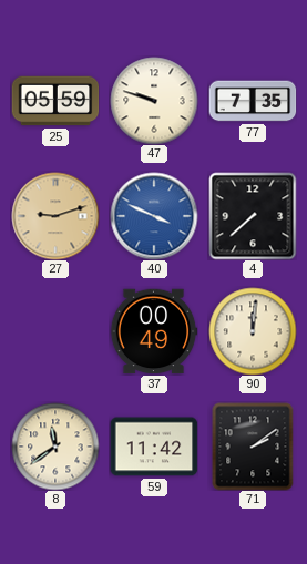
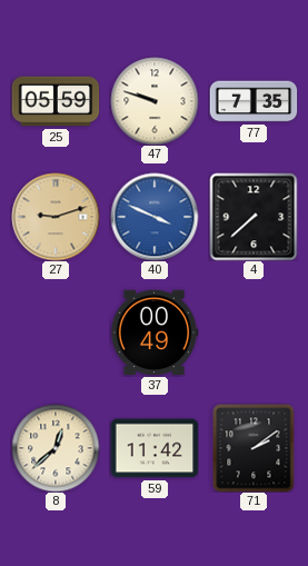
90: 12:01 -> none
8: 11:39 -> 12:38
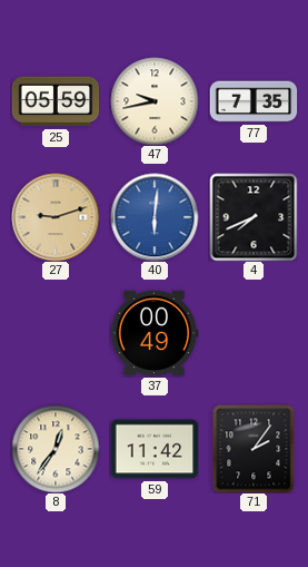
47: 9:48 -> 9:43
40: 3:49 -> 6:01
4: 7:38 -> 7:41
8: 12:38 -> 12:36
71: 2:09 -> 2:06
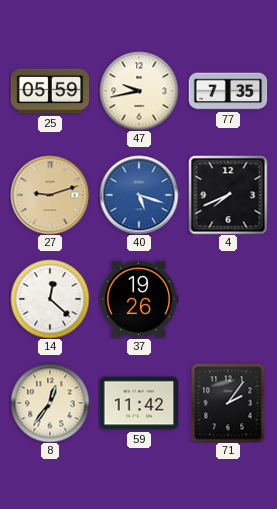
40: 6:01 -> 5:18
14: none -> 12:22
37: 00:49 -> 19:26
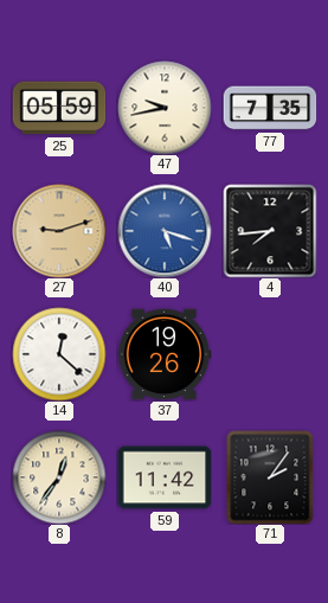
4: 7:41 -> 7:44
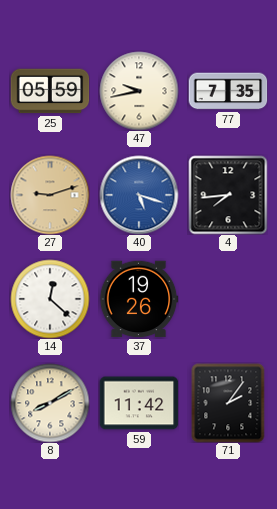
8: 12:36 -> 8:10
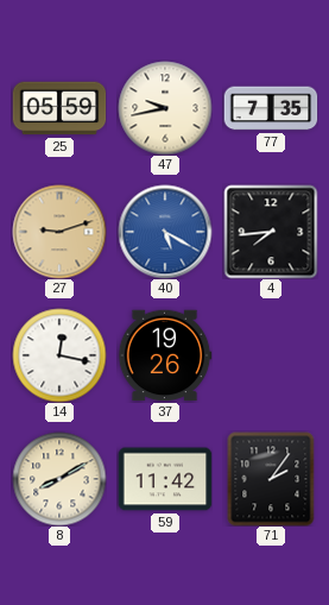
40: 5:18 -> 5:20
14: 12:22 -> 12:17
